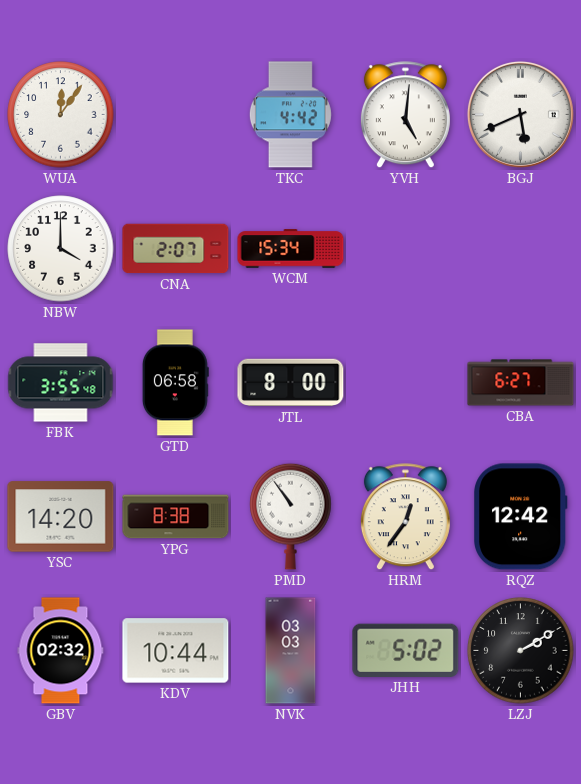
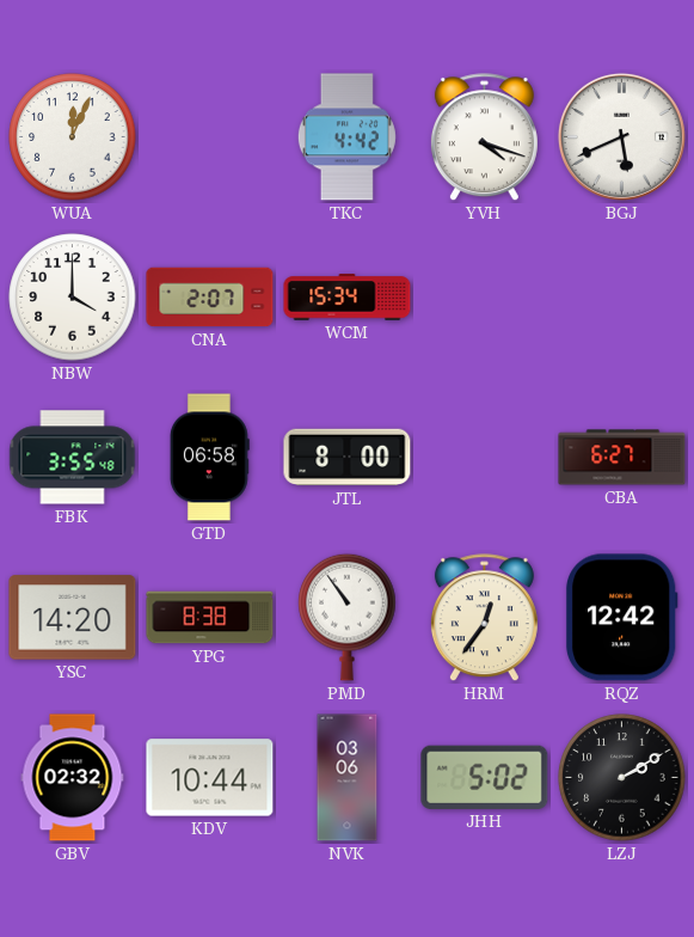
WUA: 12:06 -> 12:04
YVH: 5:01 -> 4:18
NVK: 03:03 -> 03:06
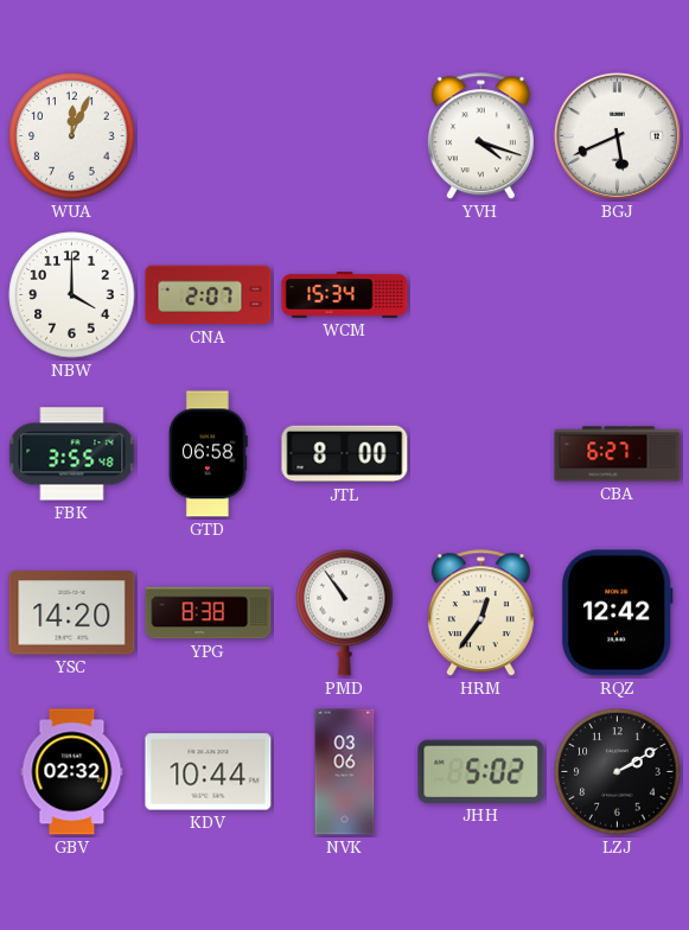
TKC: 4:42 -> none
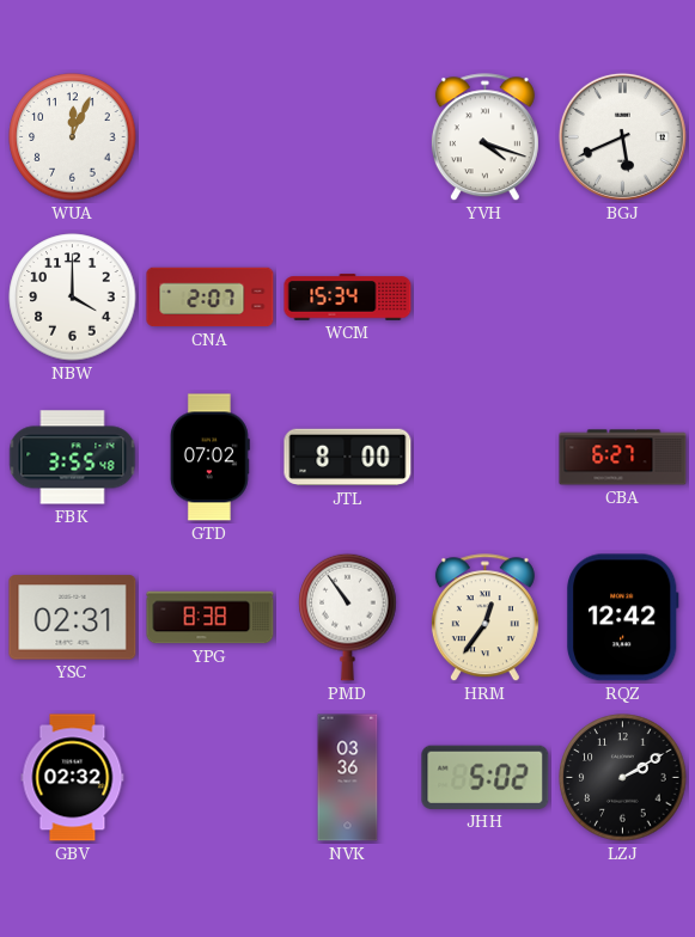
GTD: 06:58 -> 07:02
YSC: 14:20 -> 02:31
KDV: 10:44 -> none
NVK: 03:06 -> 03:36
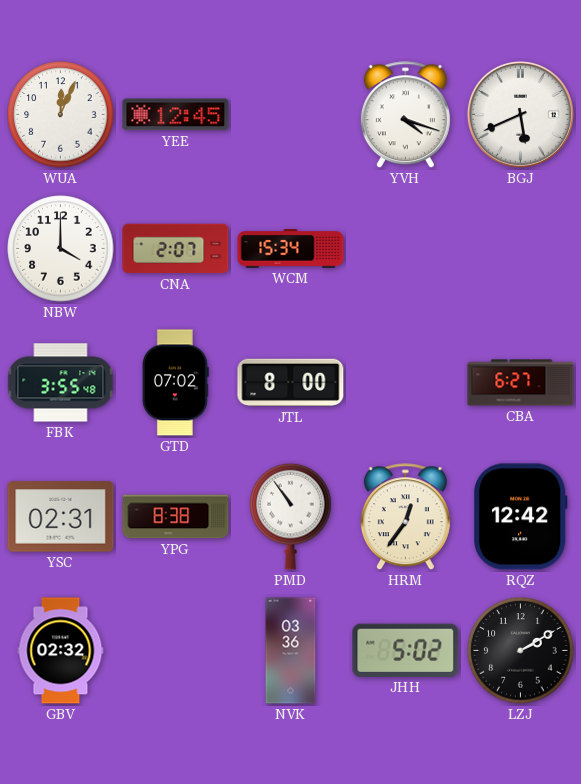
YEE: none -> 12:45
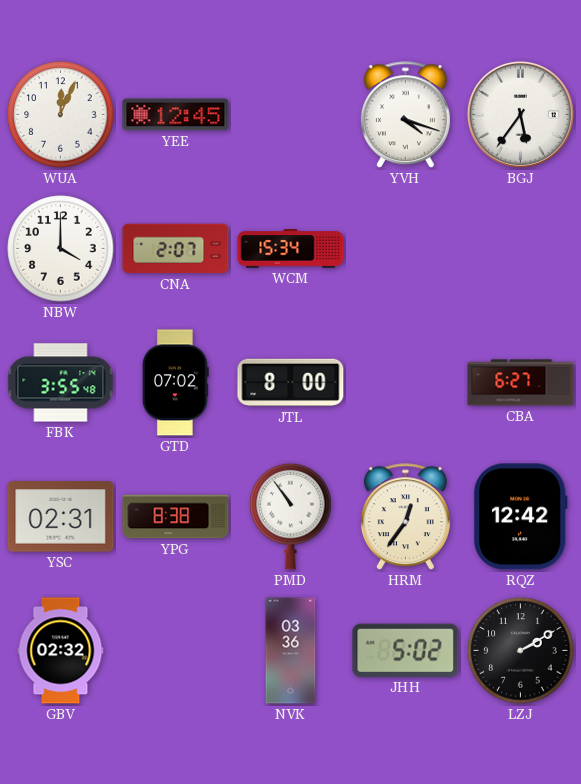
BGJ: 5:41 -> 5:36
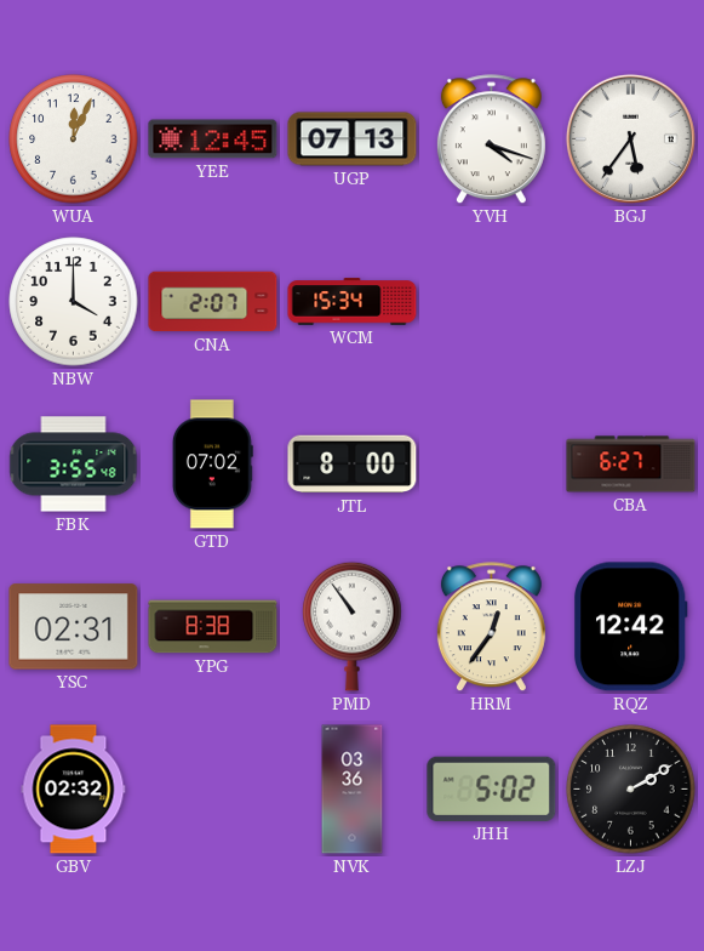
UGP: none -> 07:13
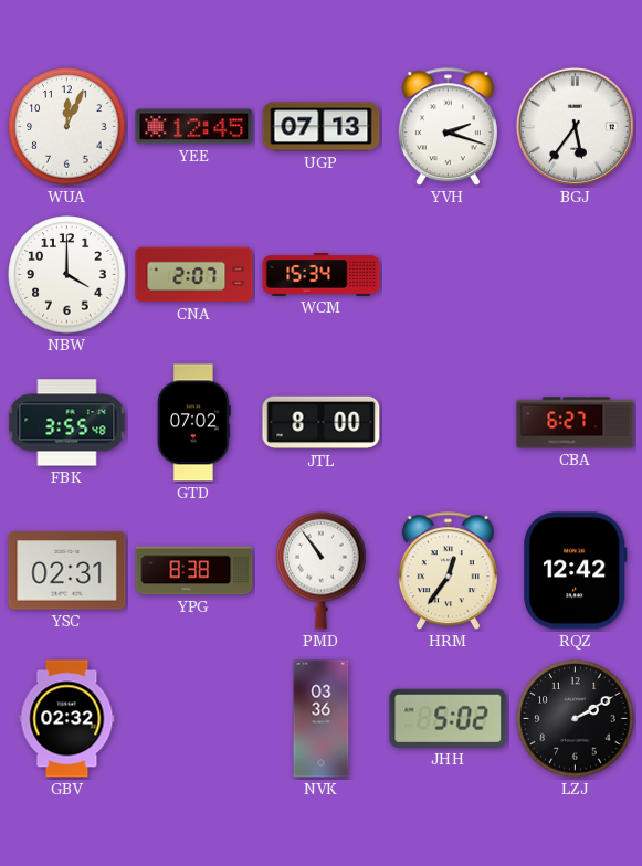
YVH: 4:18 -> 2:18
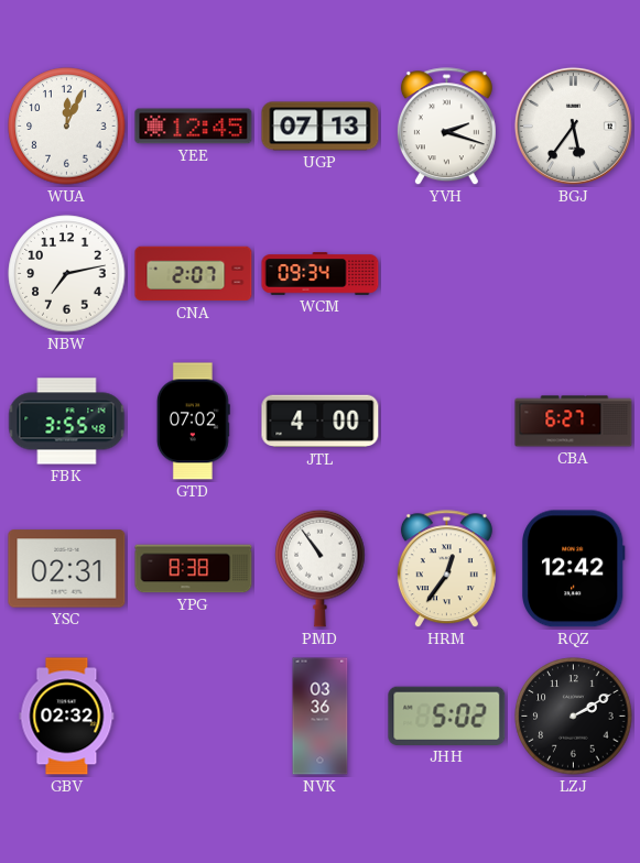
NBW: 4:00 -> 7:13
WCM: 15:34 -> 09:34
JTL: 8:00 -> 4:00
